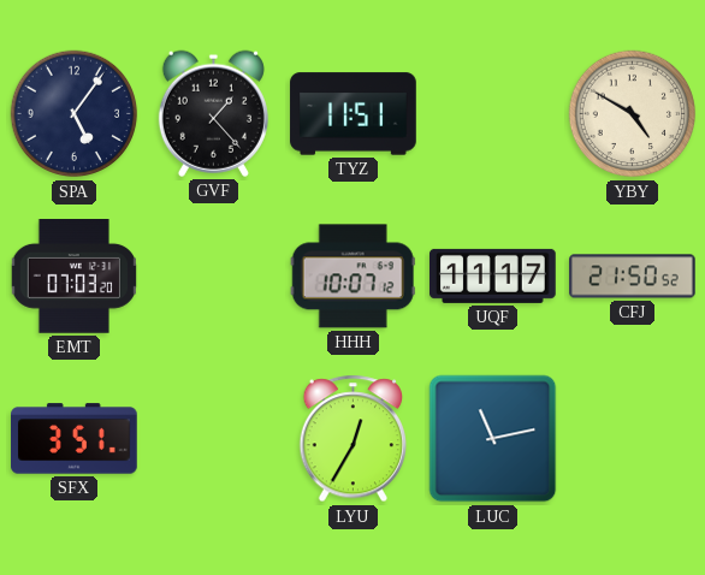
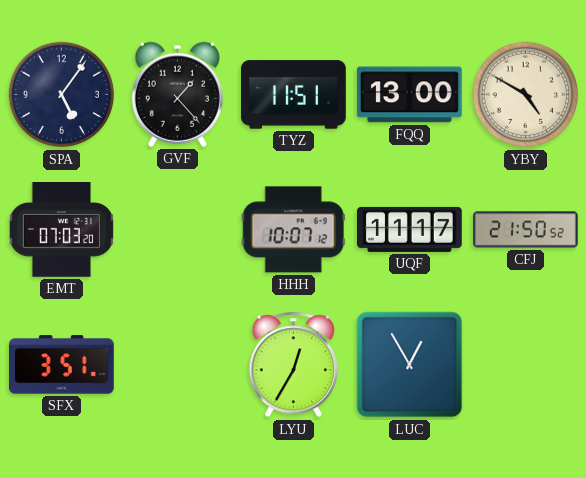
FQQ: none -> 13:00
LUC: 11:13 -> 12:55
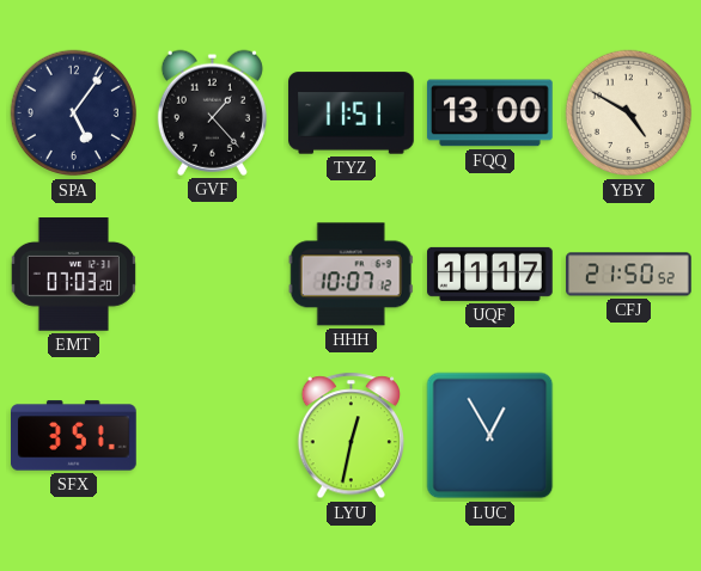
LYU: 12:35 -> 12:32
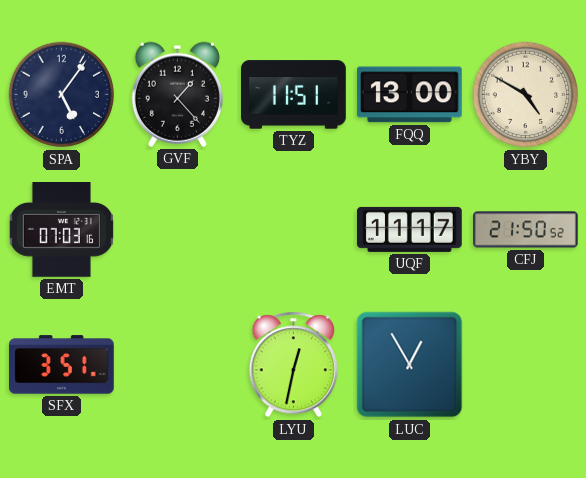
EMT: 07:03:20 -> 07:03:16
HHH: 10:07 -> none
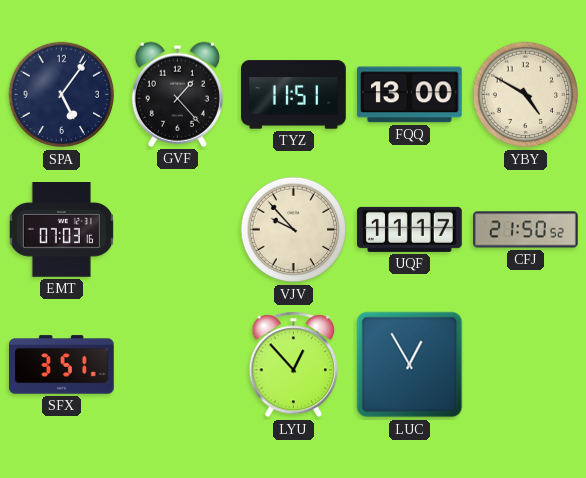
VJV: none -> 9:53
LYU: 12:32 -> 12:53
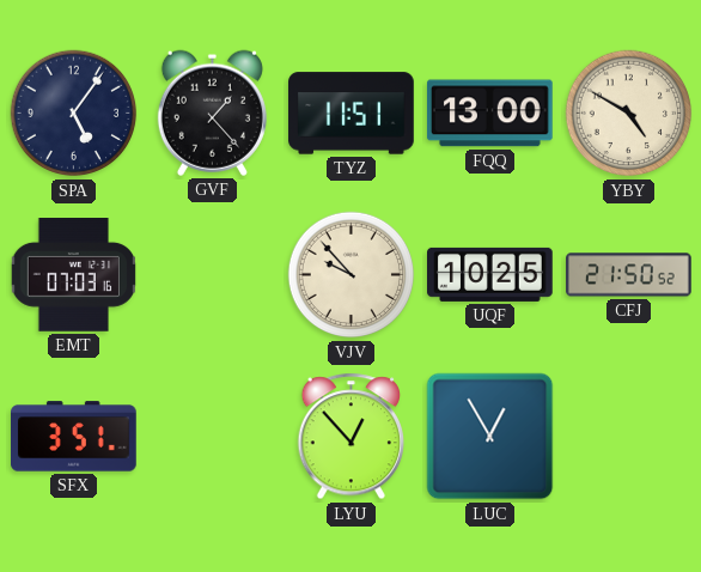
UQF: 11:17 -> 10:25
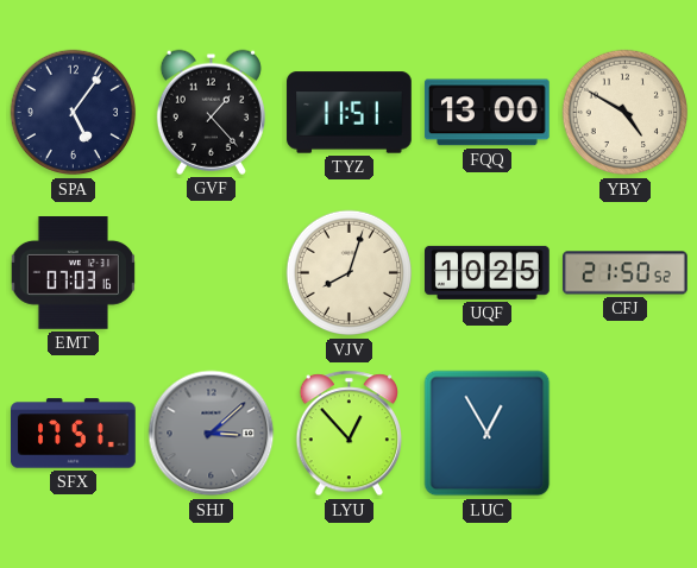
VJV: 9:53 -> 8:03
SFX: 3:51 -> 17:51
SHJ: none -> 3:08
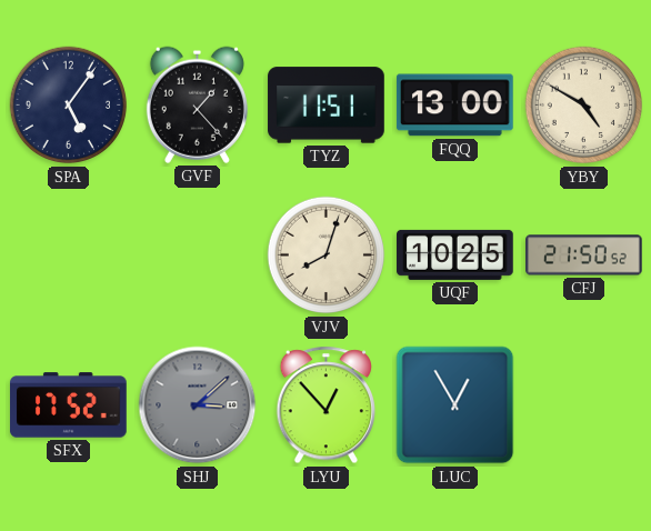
EMT: 07:03 -> none
SFX: 17:51 -> 17:52
